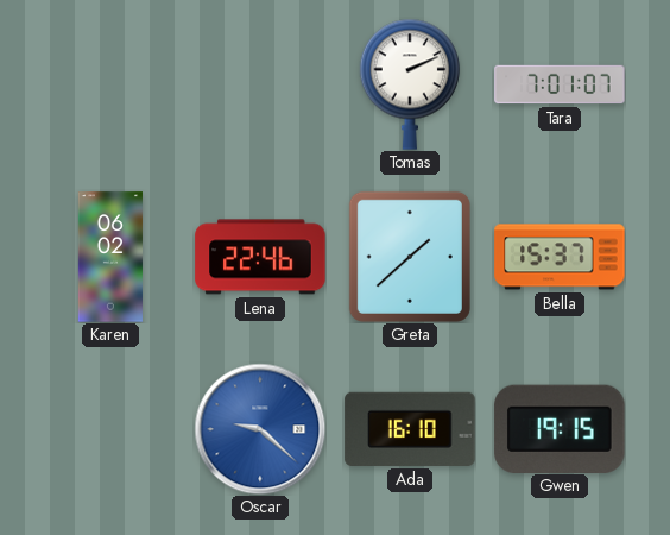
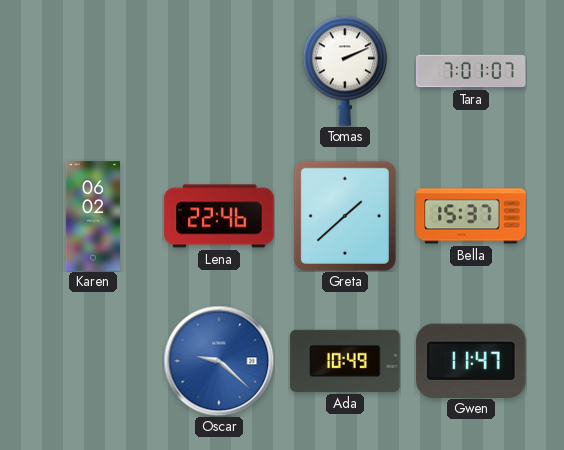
Ada: 16:10 -> 10:49
Gwen: 19:15 -> 11:47
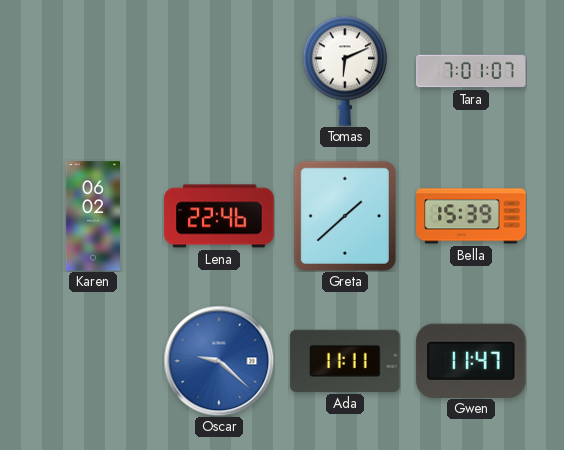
Tomas: 2:11 -> 6:11
Bella: 15:37 -> 15:39
Ada: 10:49 -> 11:11
